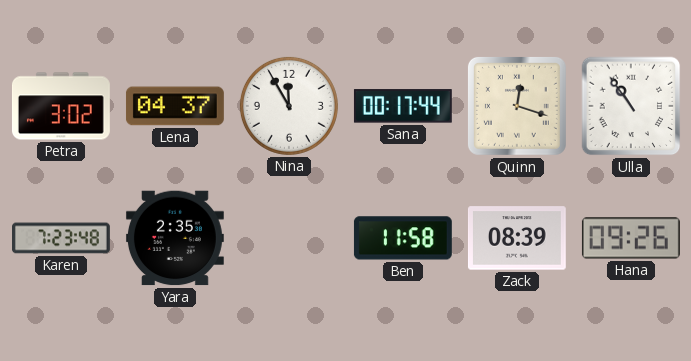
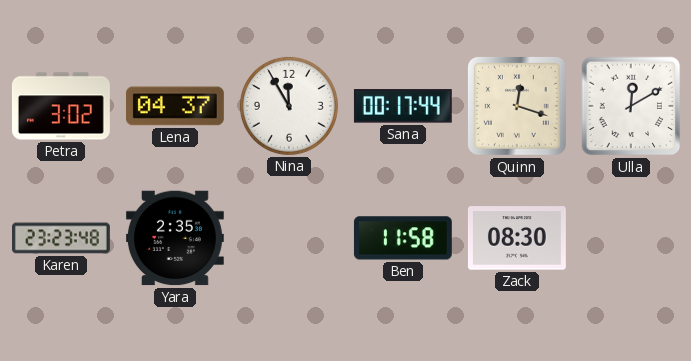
Ulla: 10:54 -> 12:10
Karen: 7:23 -> 23:23
Zack: 08:39 -> 08:30
Hana: 09:26 -> none
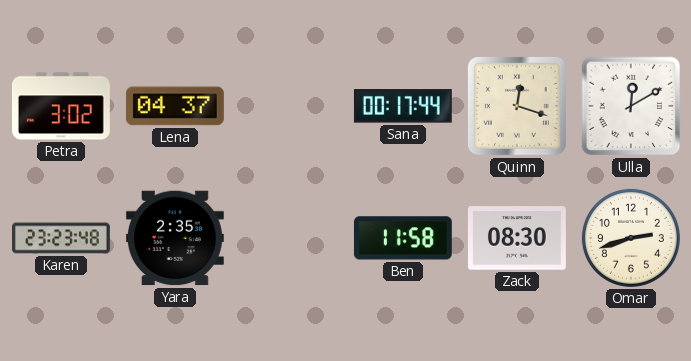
Nina: 11:55 -> none
Omar: none -> 2:42
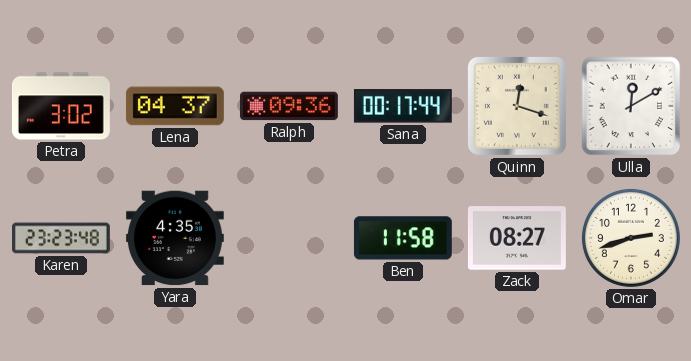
Ralph: none -> 09:36
Yara: 2:35 -> 4:35
Zack: 08:30 -> 08:27
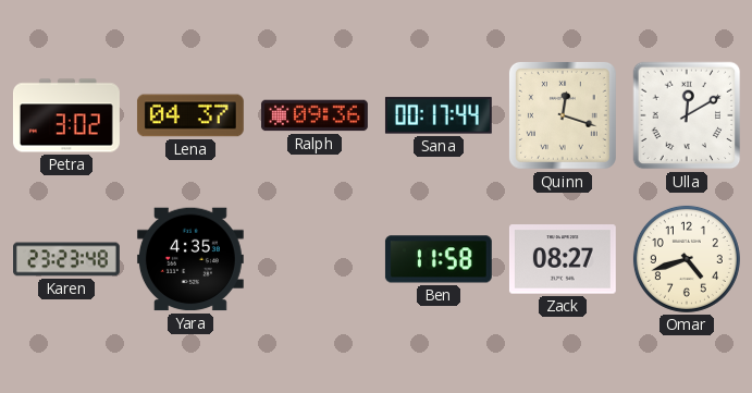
Omar: 2:42 -> 4:42
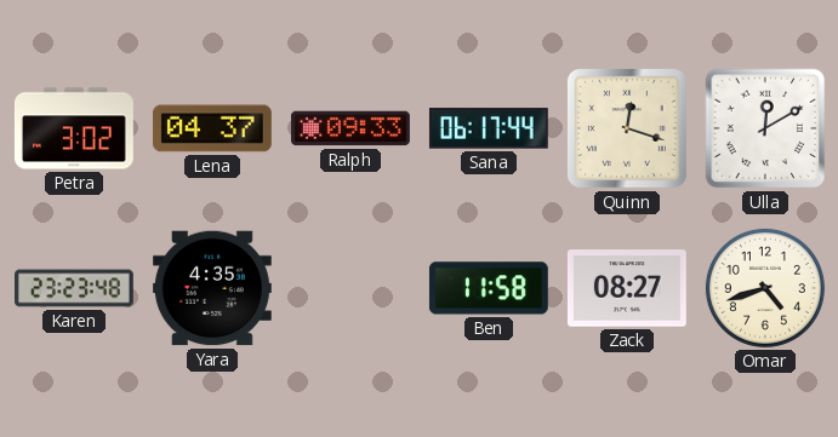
Ralph: 09:36 -> 09:33
Sana: 00:17 -> 06:17
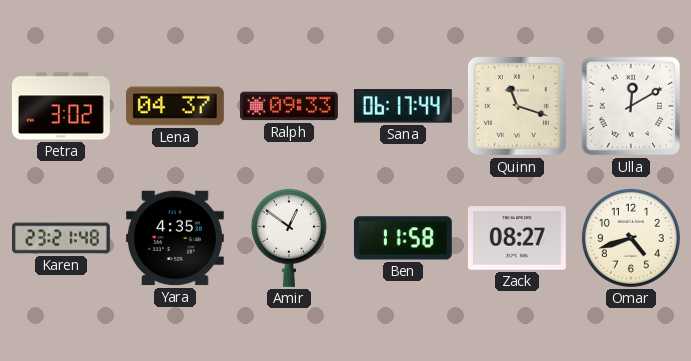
Quinn: 12:18 -> 11:18
Karen: 23:23 -> 23:21
Amir: none -> 12:51
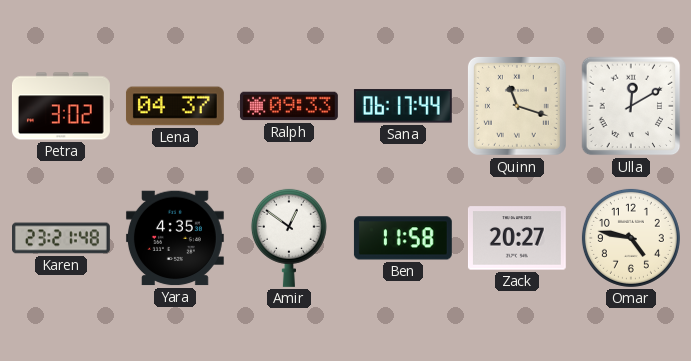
Zack: 08:27 -> 20:27
Omar: 4:42 -> 4:47
